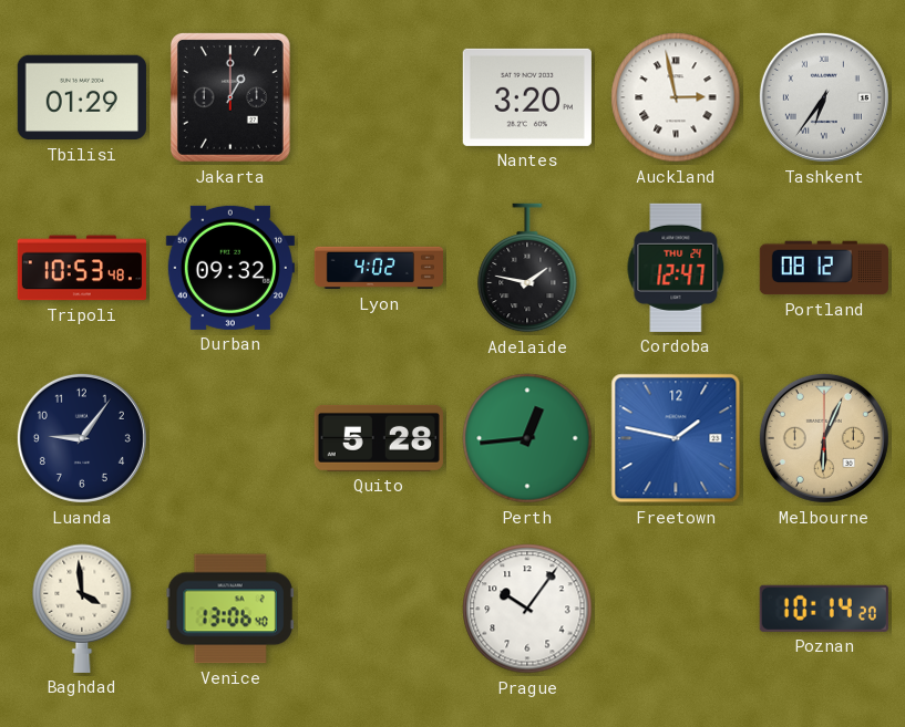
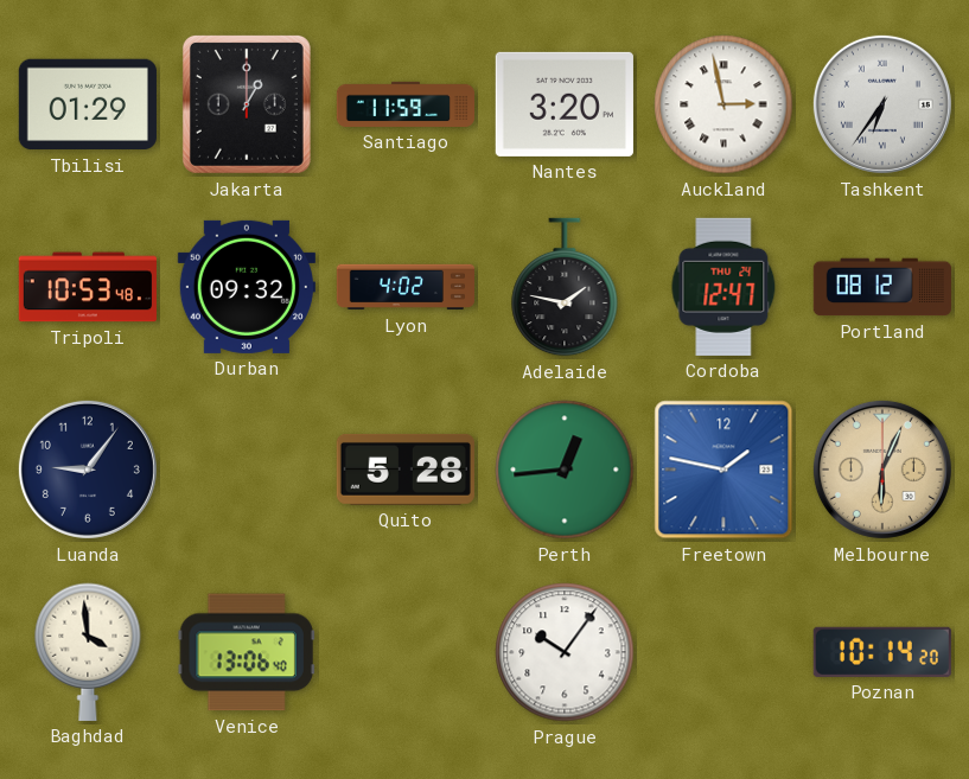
Santiago: none -> 11:59
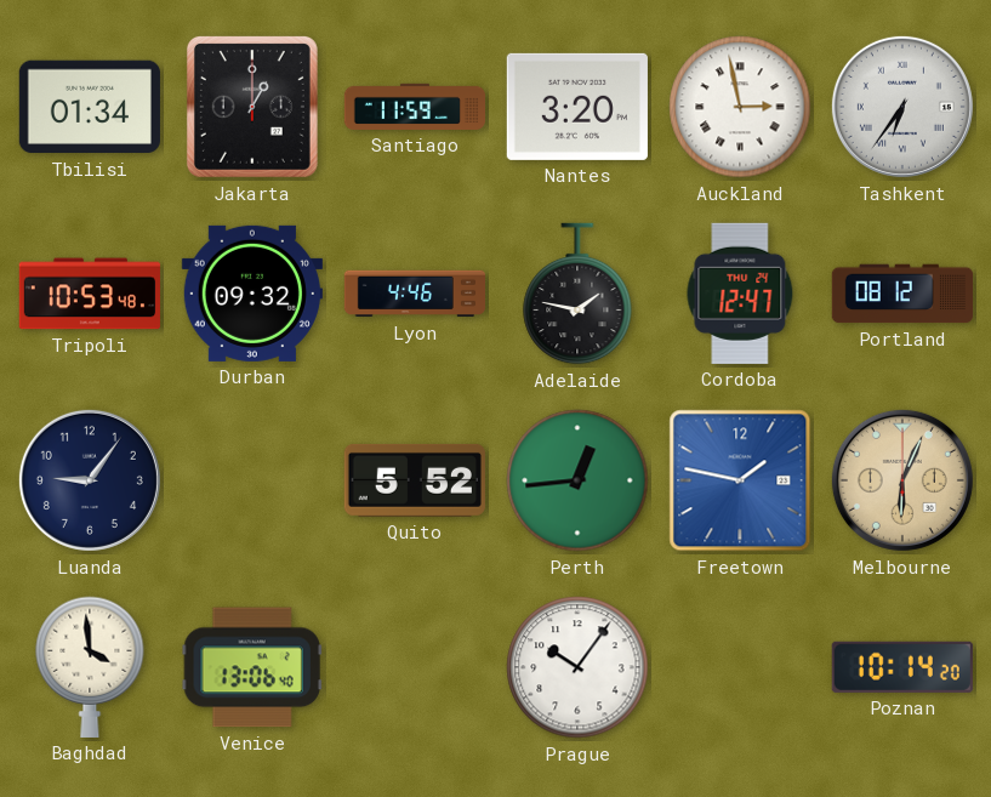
Tbilisi: 01:29 -> 01:34
Lyon: 4:02 -> 4:46
Quito: 5:28 -> 5:52
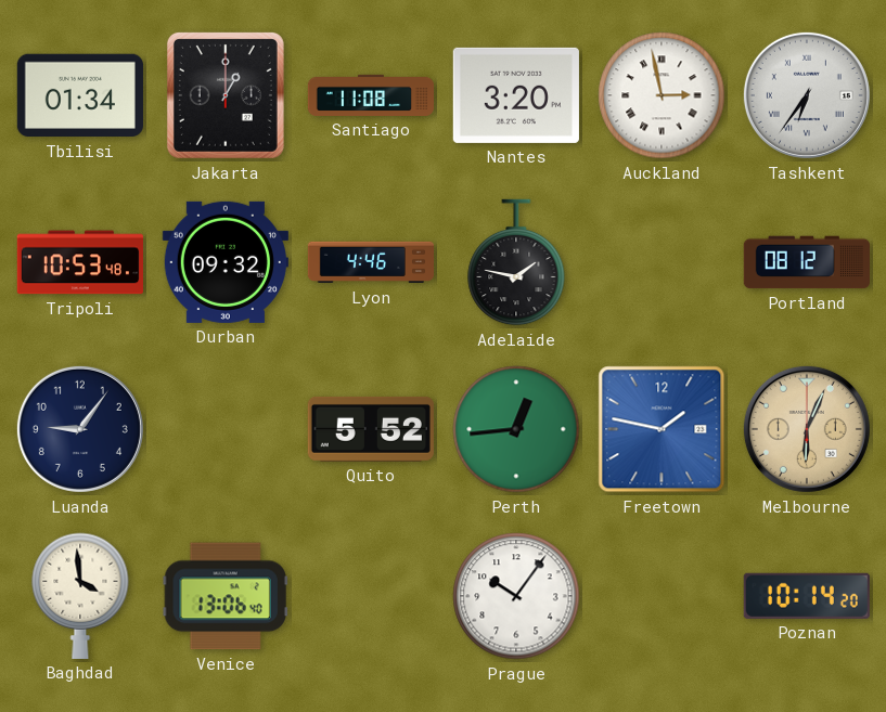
Santiago: 11:59 -> 11:08
Cordoba: 12:47 -> none
